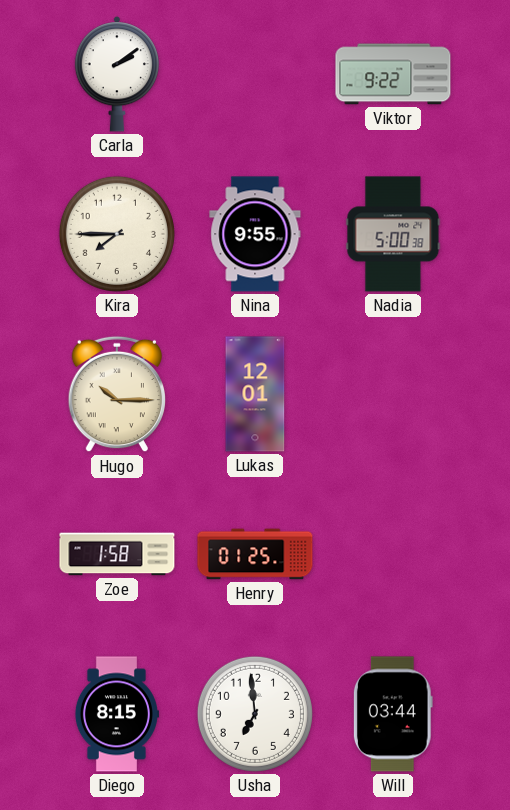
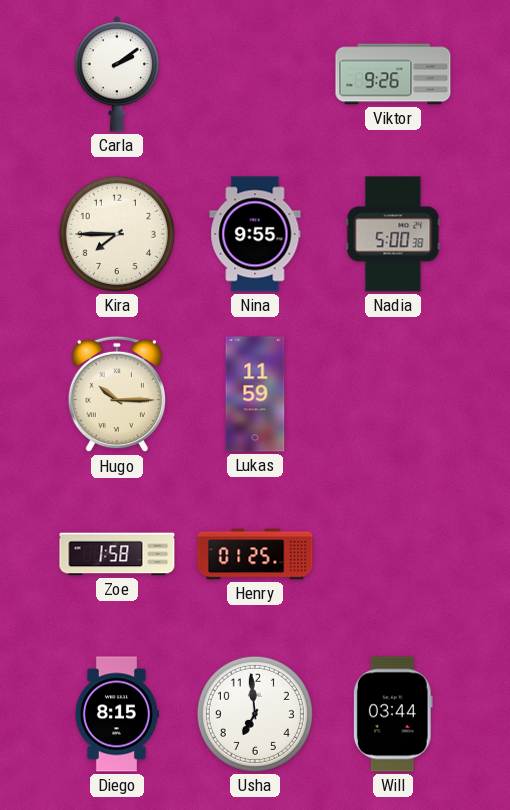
Viktor: 9:22 -> 9:26
Lukas: 12:01 -> 11:59
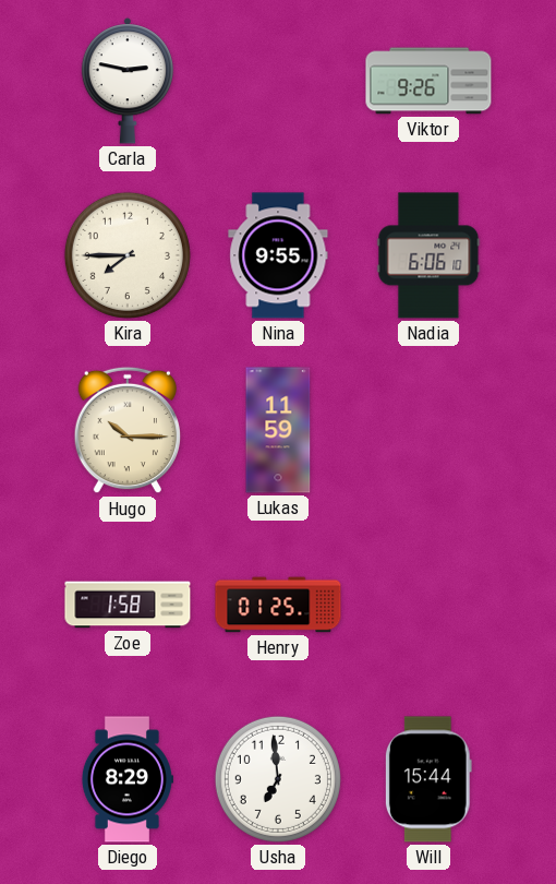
Carla: 2:09 -> 2:47
Nadia: 5:00 -> 6:06
Diego: 8:15 -> 8:29
Will: 03:44 -> 15:44
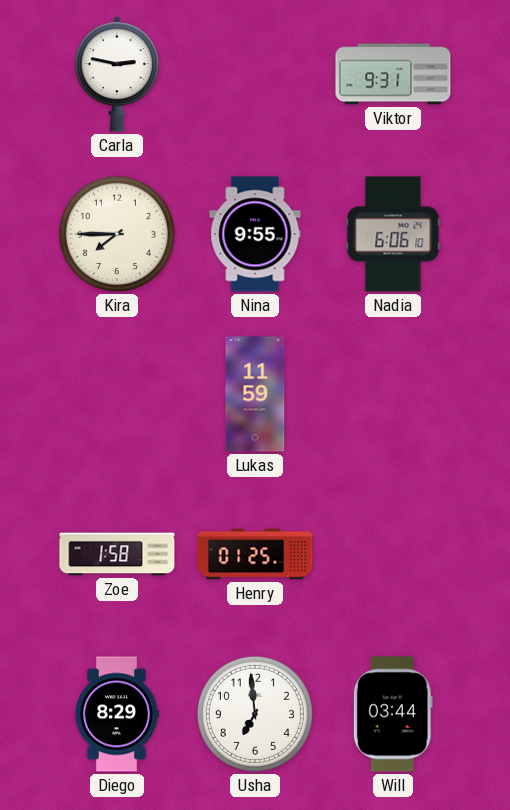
Viktor: 9:26 -> 9:31
Hugo: 10:15 -> none
Will: 15:44 -> 03:44
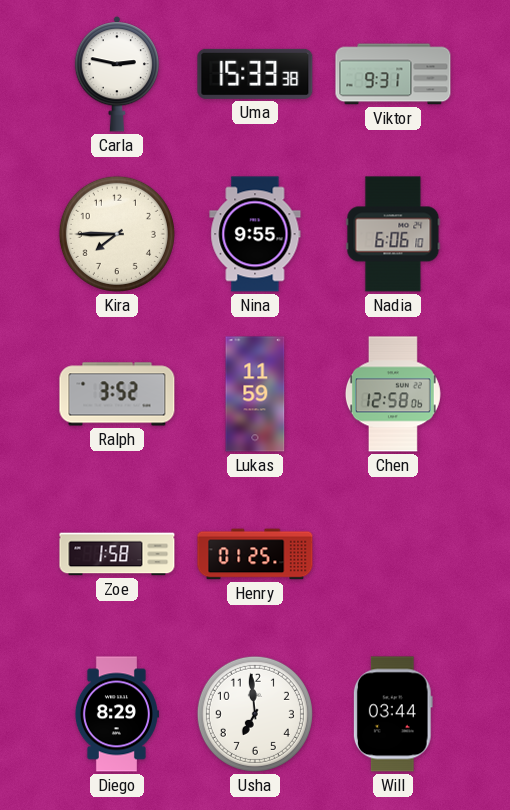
Uma: none -> 15:33
Ralph: none -> 3:52
Chen: none -> 12:58
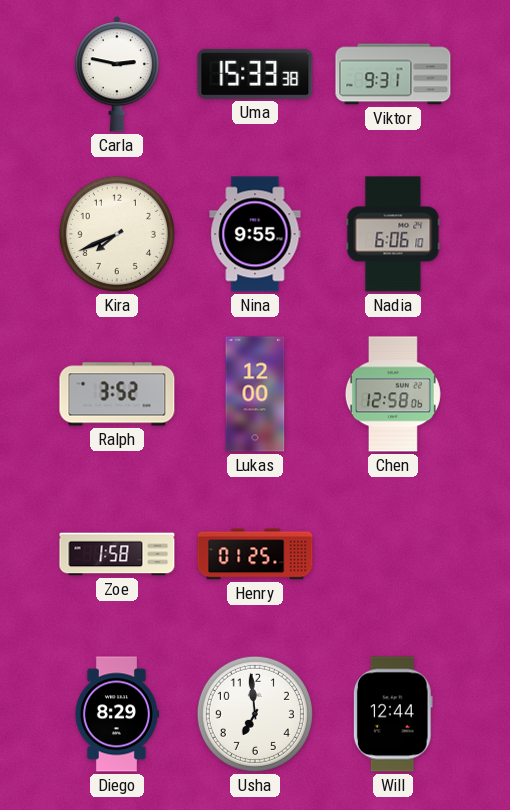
Kira: 7:45 -> 7:41
Lukas: 11:59 -> 12:00
Will: 03:44 -> 12:44
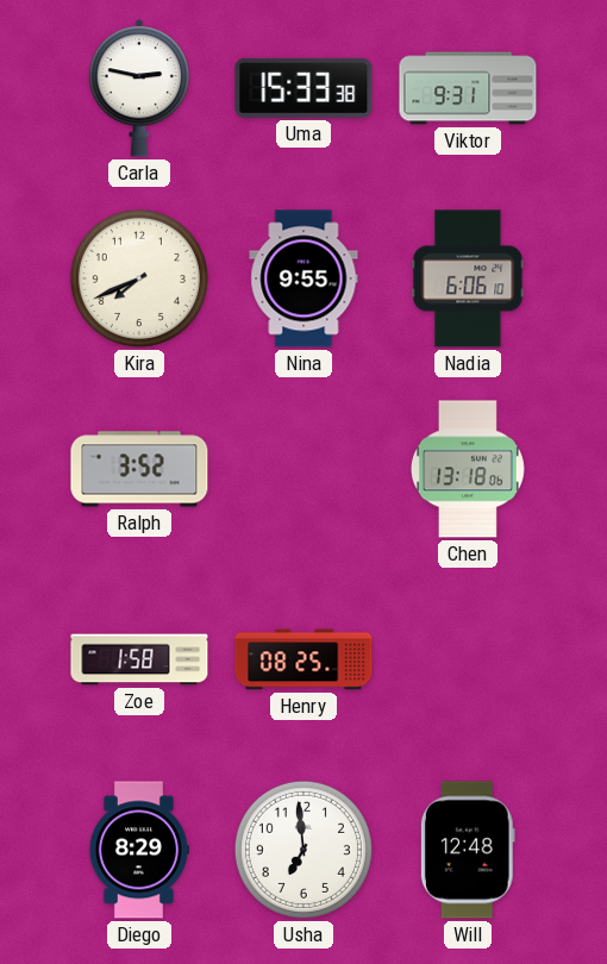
Lukas: 12:00 -> none
Chen: 12:58 -> 13:18
Henry: 01:25 -> 08:25
Will: 12:44 -> 12:48
